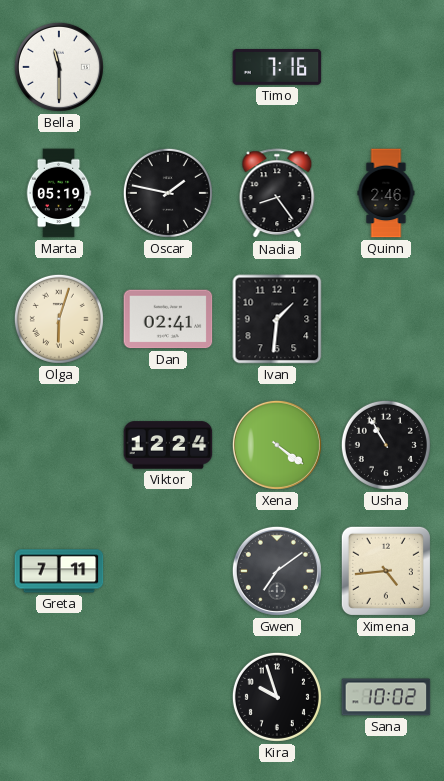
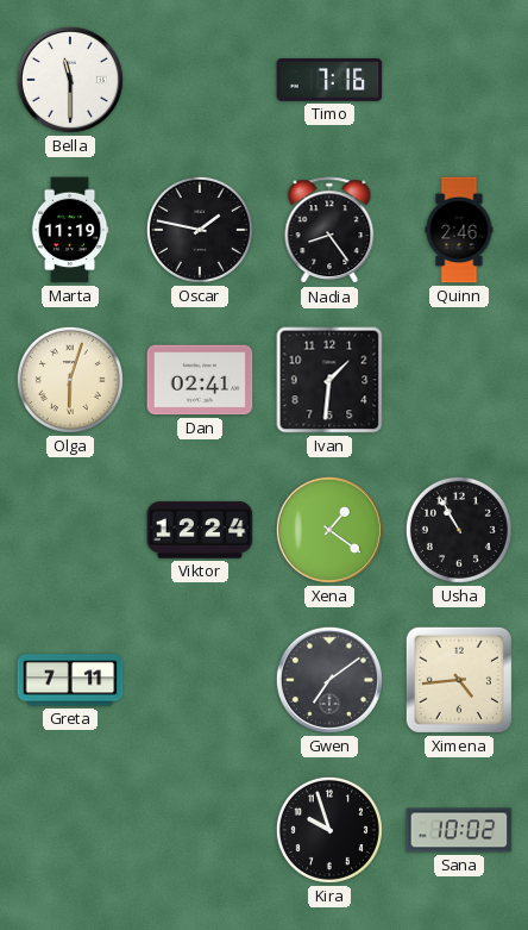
Marta: 05:19 -> 11:19
Xena: 4:21 -> 1:21
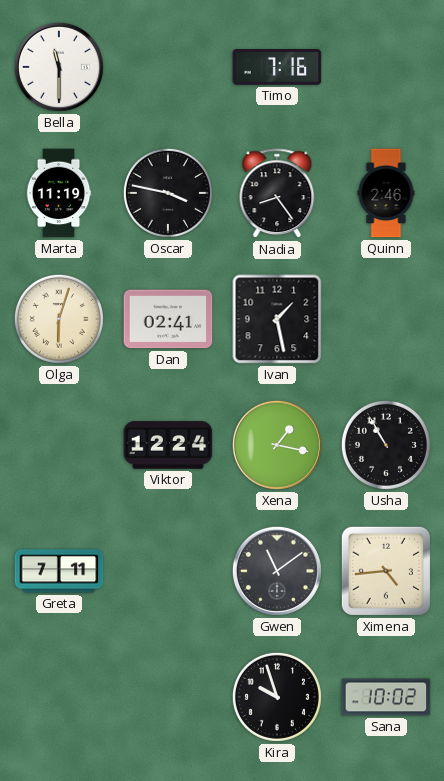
Oscar: 1:47 -> 3:47
Ivan: 1:31 -> 1:28
Xena: 1:21 -> 1:17
Gwen: 7:09 -> 11:09
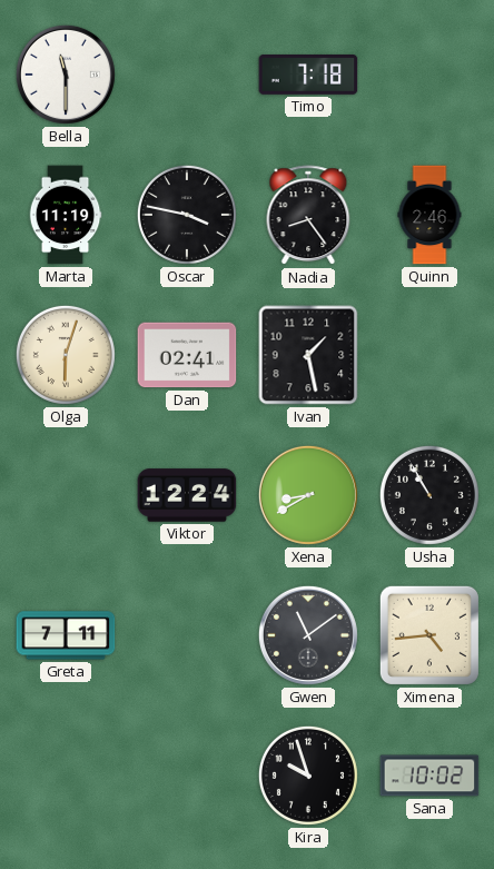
Timo: 7:16 -> 7:18
Xena: 1:17 -> 8:40
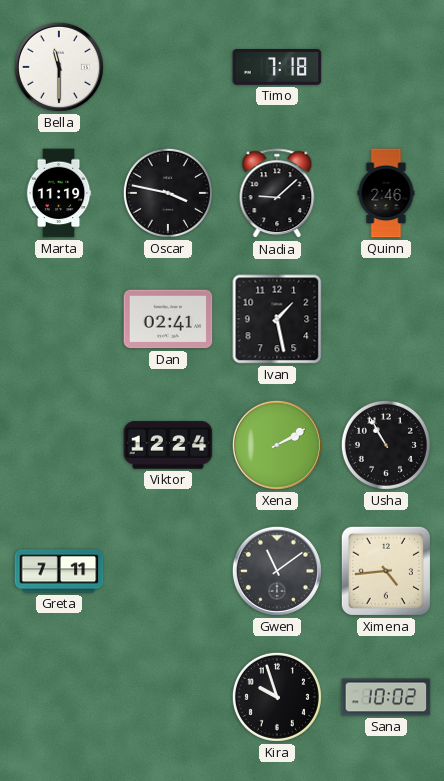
Nadia: 8:24 -> 9:08
Olga: 6:03 -> none
Xena: 8:40 -> 2:10
